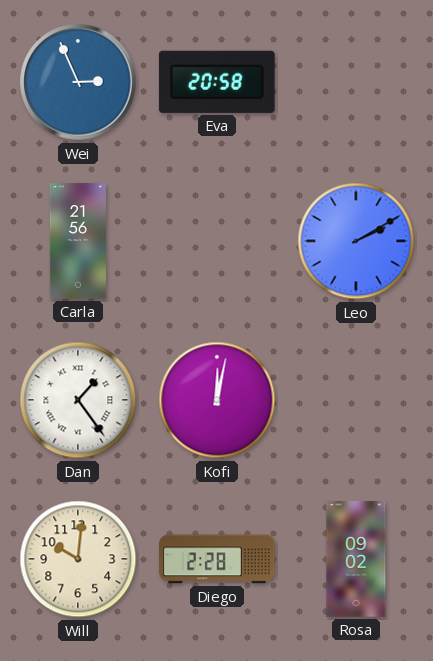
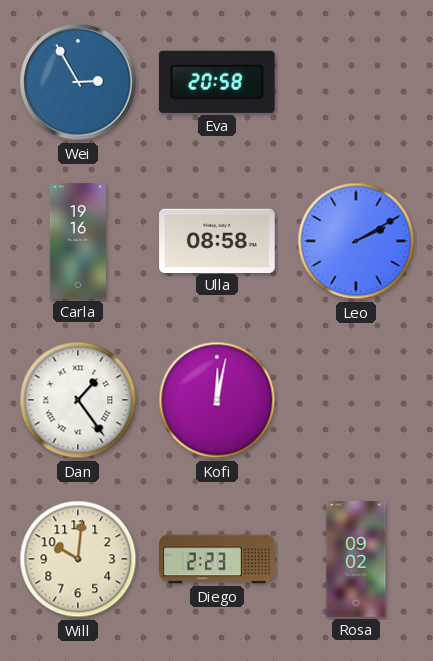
Wei: 2:56 -> 2:55
Carla: 21:56 -> 19:16
Ulla: none -> 08:58
Diego: 2:28 -> 2:23
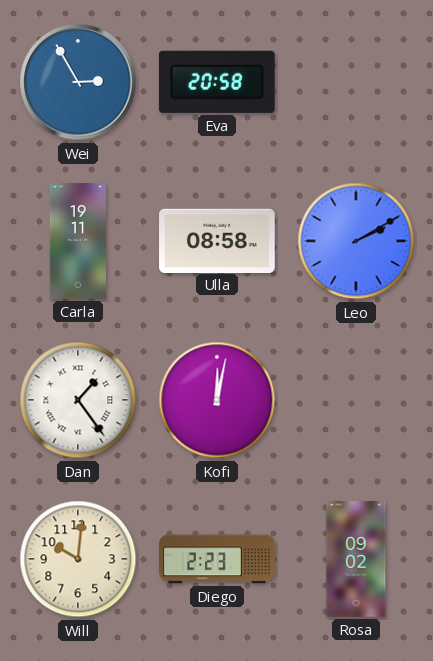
Carla: 19:16 -> 19:11
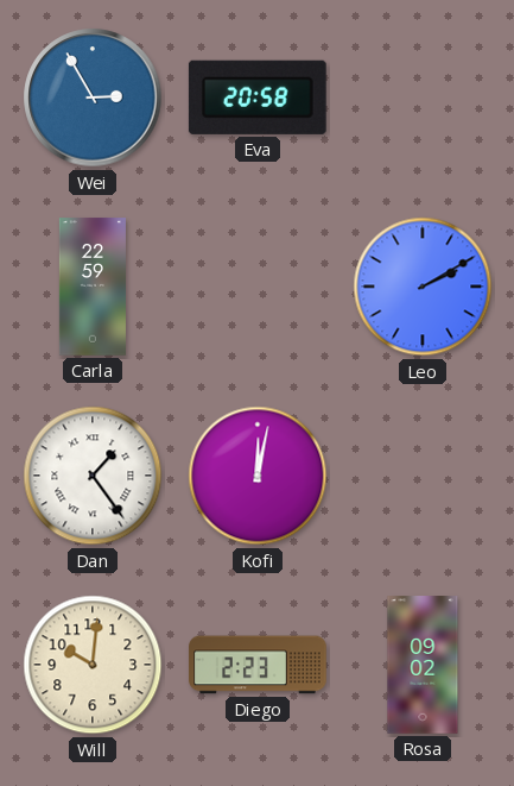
Carla: 19:11 -> 22:59
Ulla: 08:58 -> none
